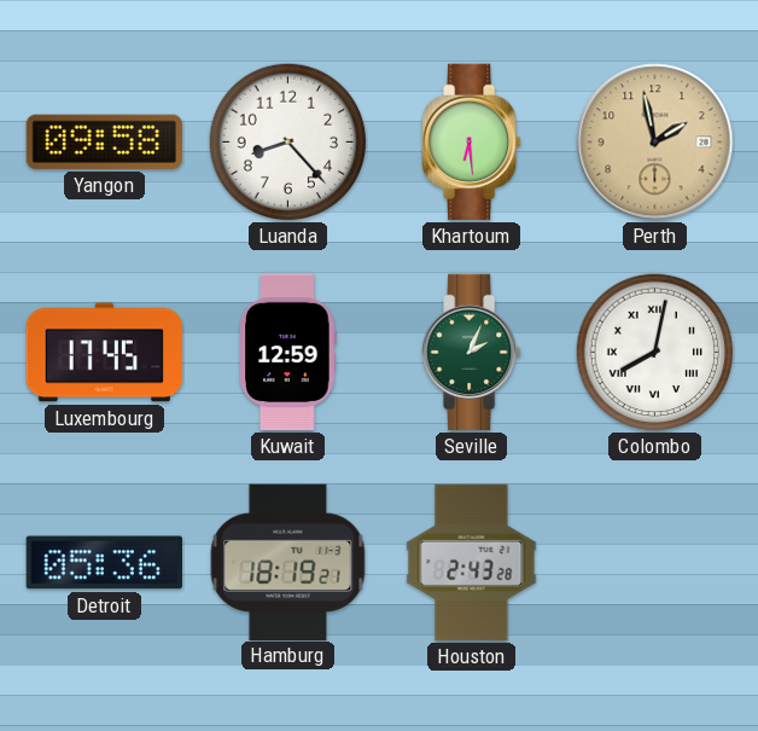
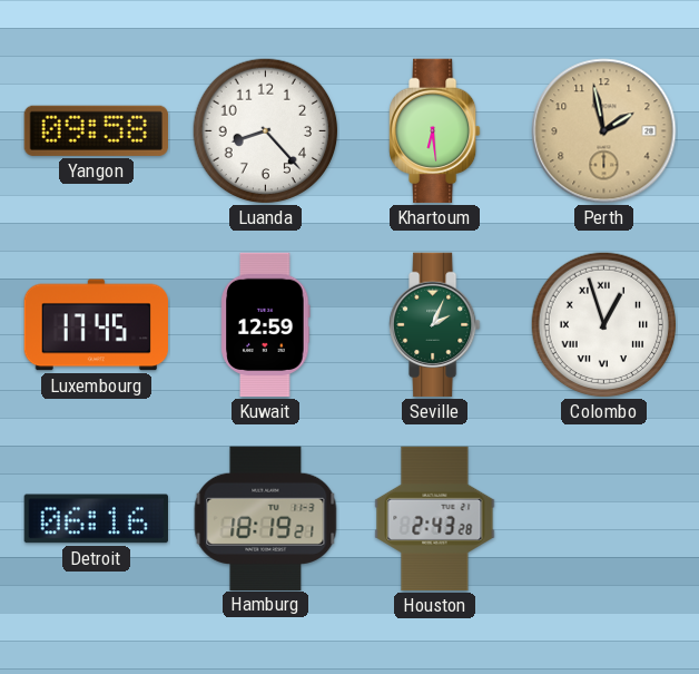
Colombo: 8:02 -> 12:57
Detroit: 05:36 -> 06:16
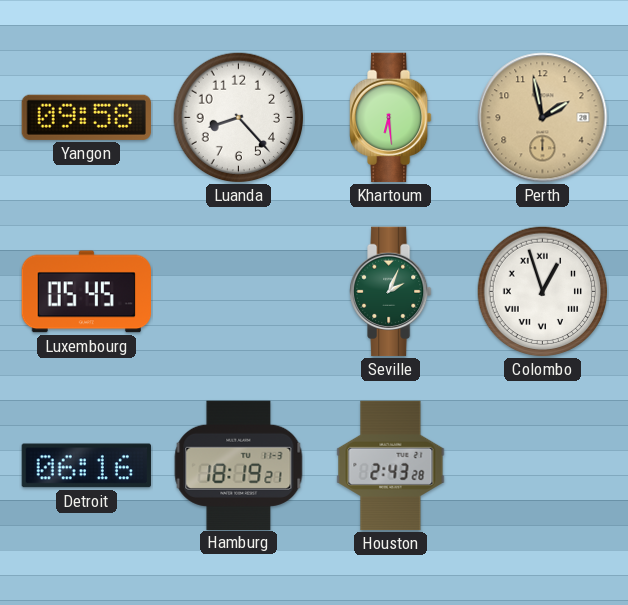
Luxembourg: 17:45 -> 05:45
Kuwait: 12:59 -> none
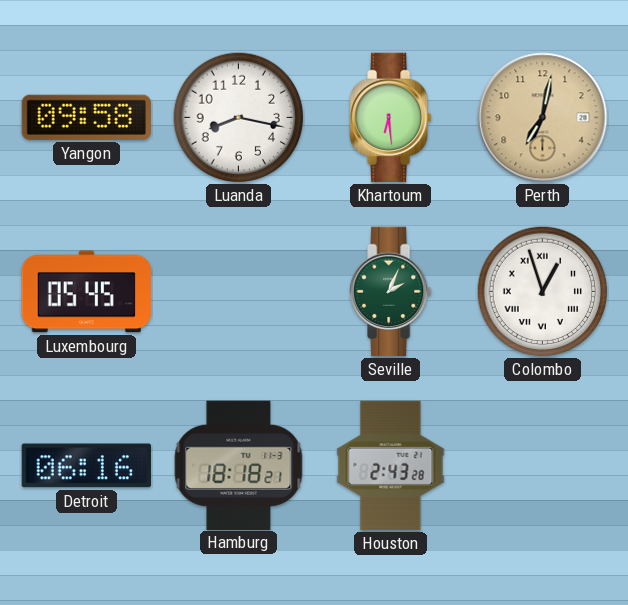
Luanda: 8:23 -> 8:17
Perth: 1:58 -> 7:02
Hamburg: 18:19 -> 18:18
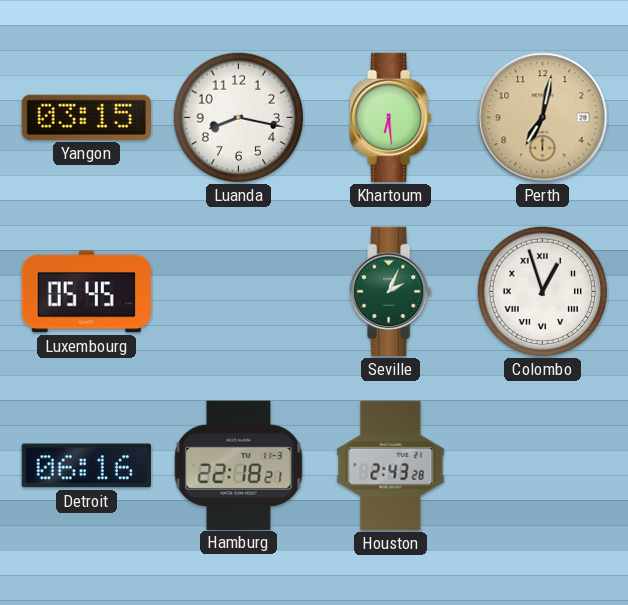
Yangon: 09:58 -> 03:15
Hamburg: 18:18 -> 22:18
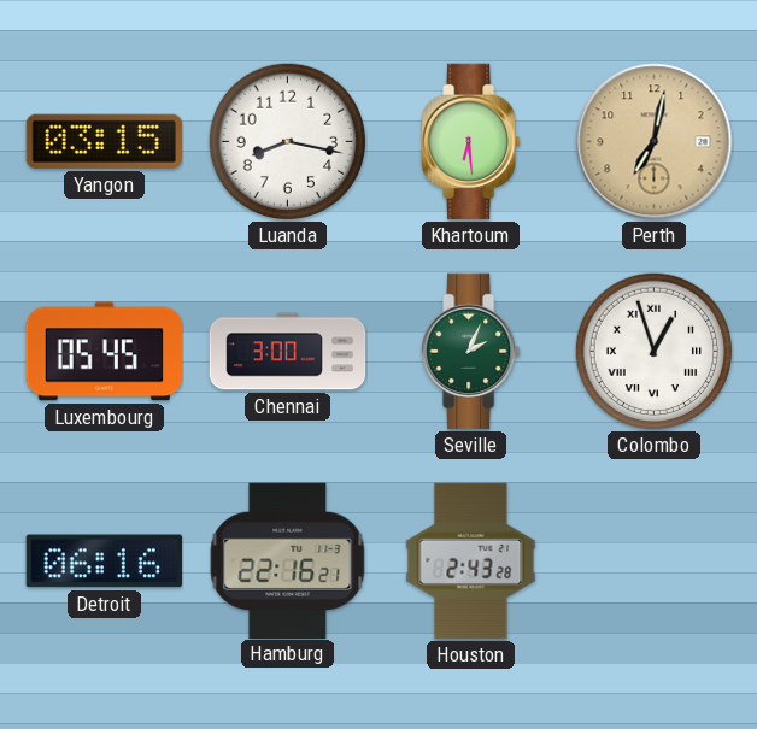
Chennai: none -> 3:00
Hamburg: 22:18 -> 22:16
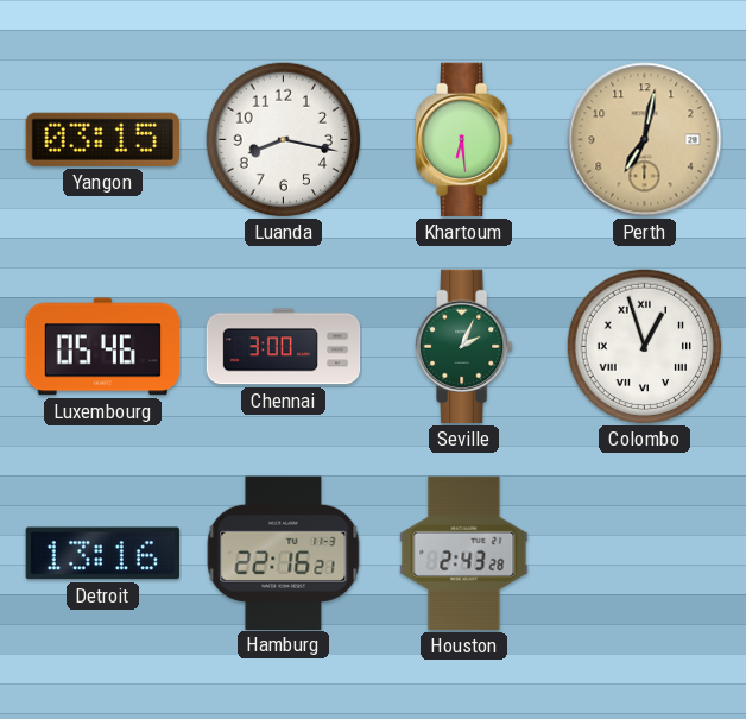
Luxembourg: 05:45 -> 05:46
Detroit: 06:16 -> 13:16
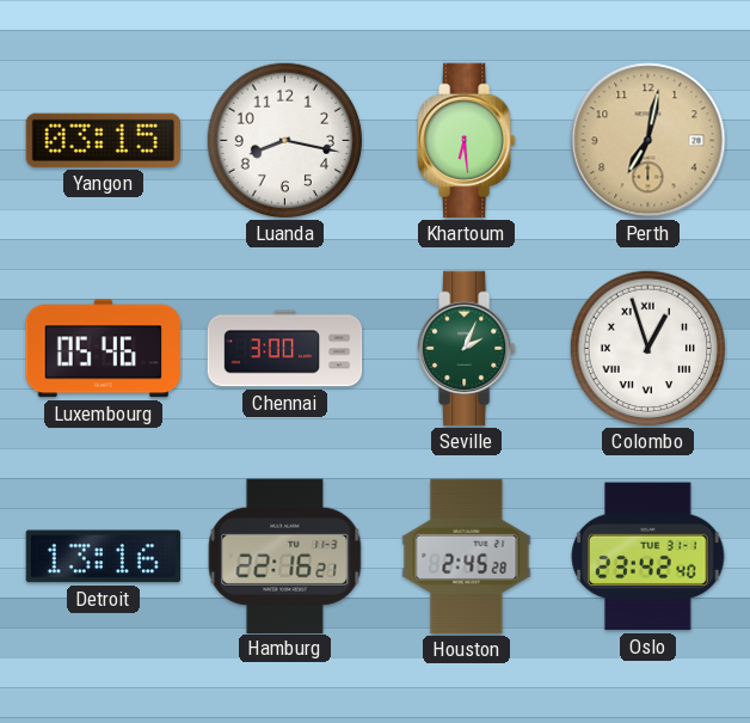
Houston: 2:43 -> 2:45
Oslo: none -> 23:42
